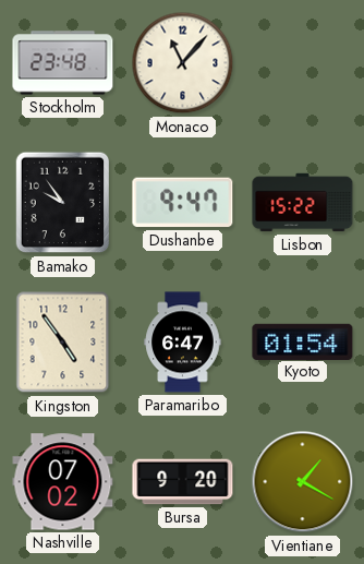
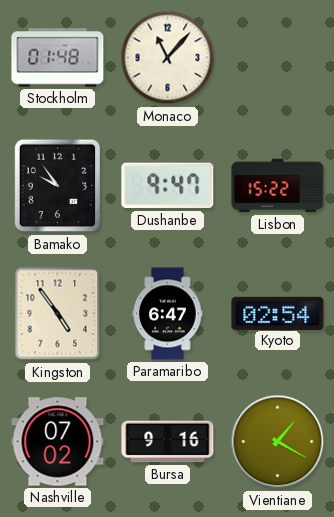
Stockholm: 23:48 -> 01:48
Kyoto: 01:54 -> 02:54
Bursa: 9:20 -> 9:16
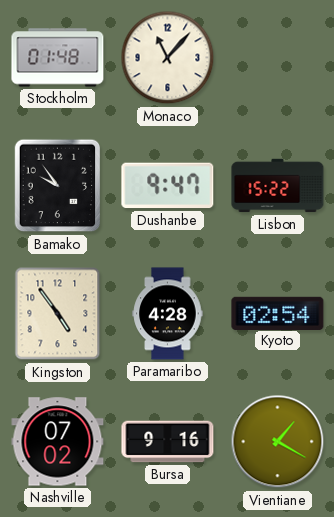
Paramaribo: 6:47 -> 4:28
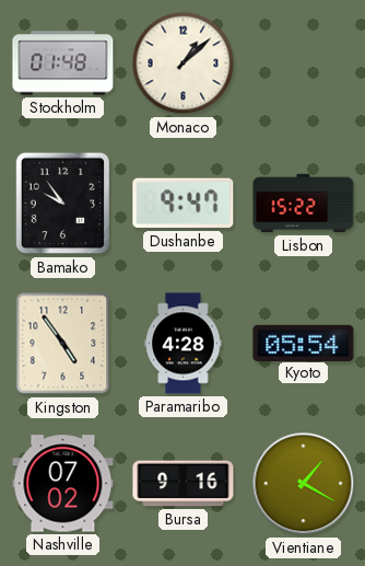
Monaco: 11:07 -> 1:08
Kyoto: 02:54 -> 05:54
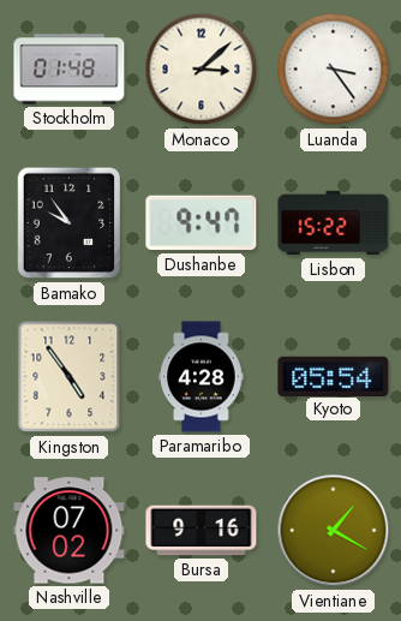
Monaco: 1:08 -> 3:08
Luanda: none -> 3:24
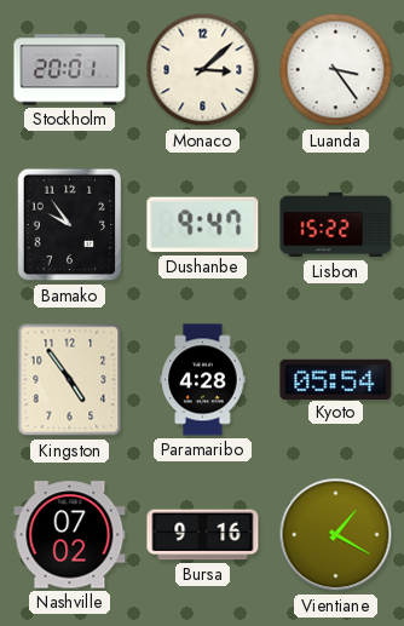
Stockholm: 01:48 -> 20:01
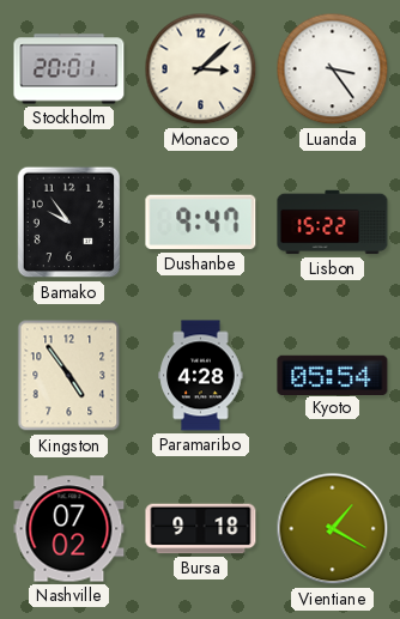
Bursa: 9:16 -> 9:18
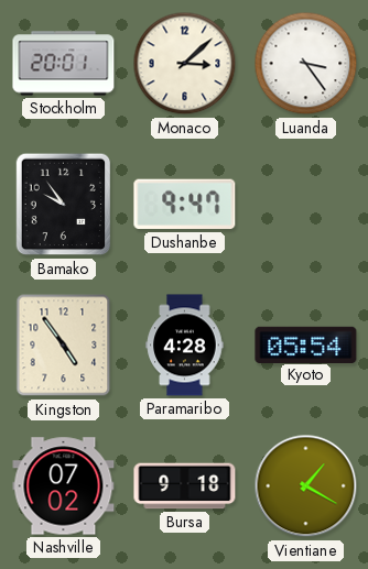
Lisbon: 15:22 -> none
